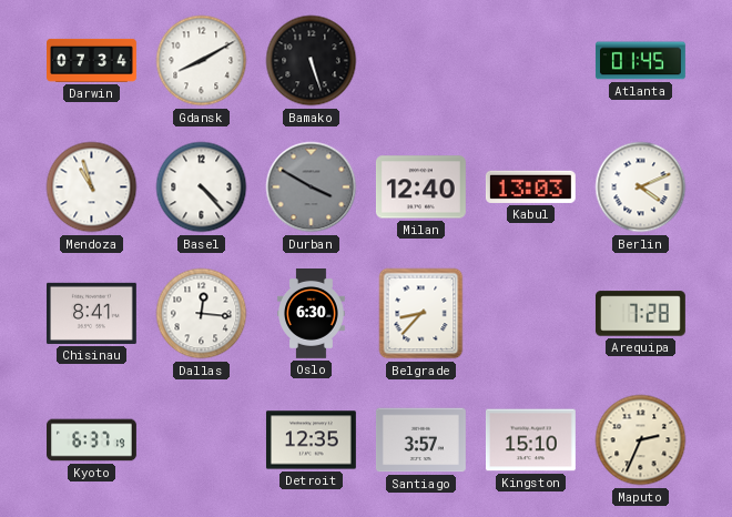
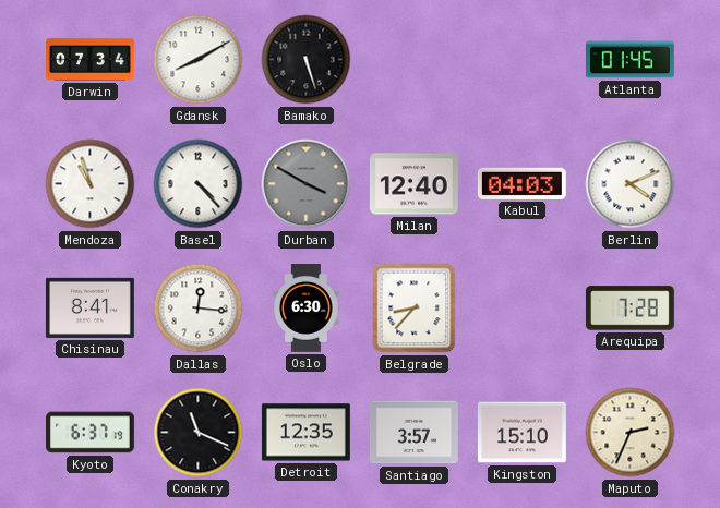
Kabul: 13:03 -> 04:03
Conakry: none -> 11:19
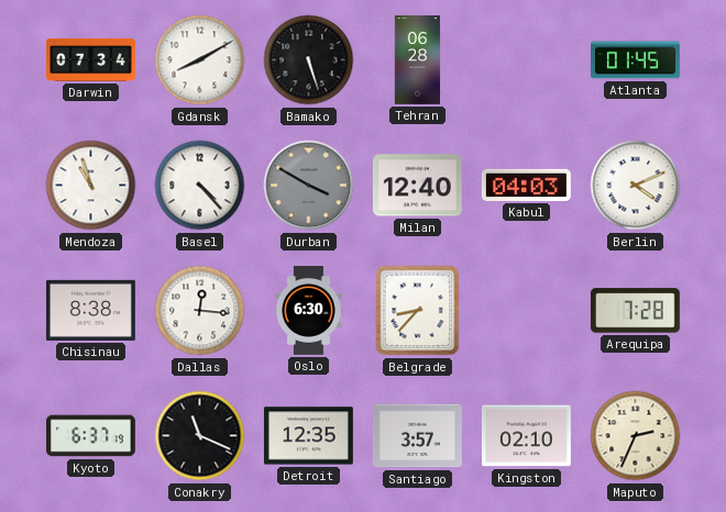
Tehran: none -> 06:28
Chisinau: 8:41 -> 8:38
Kingston: 15:10 -> 02:10
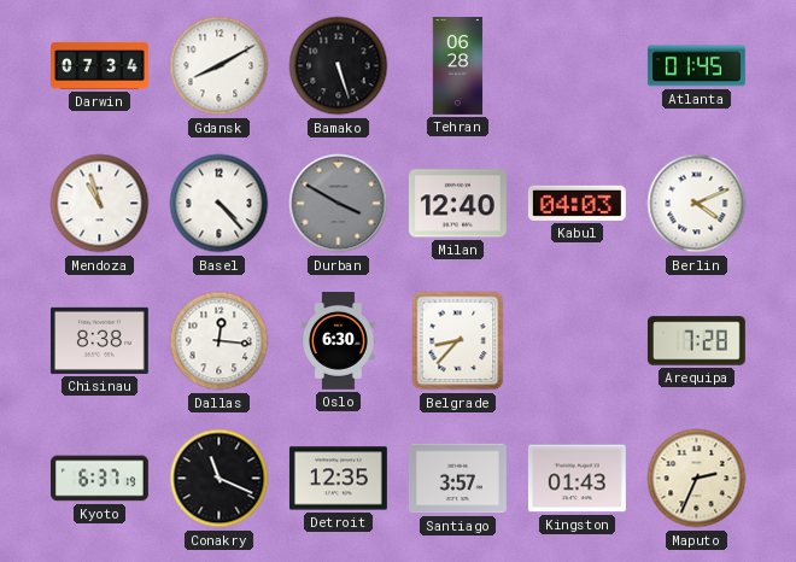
Kingston: 02:10 -> 01:43
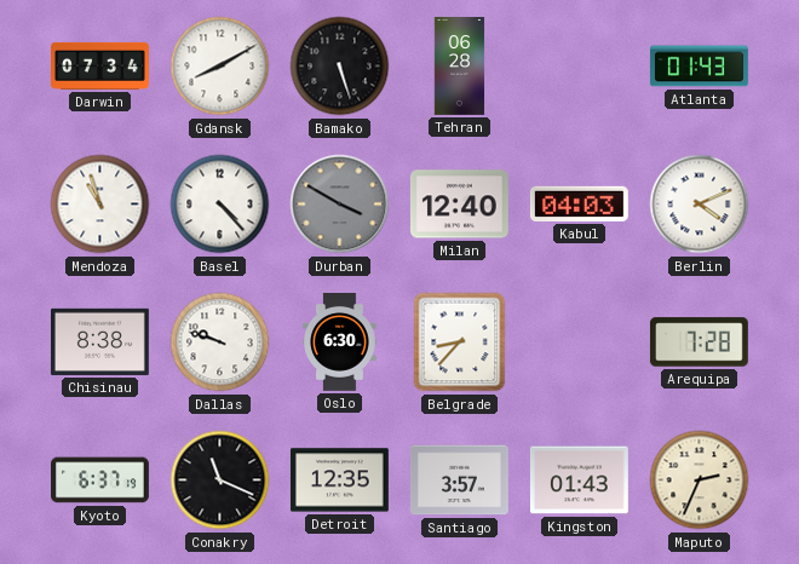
Atlanta: 01:45 -> 01:43
Dallas: 12:16 -> 9:48
